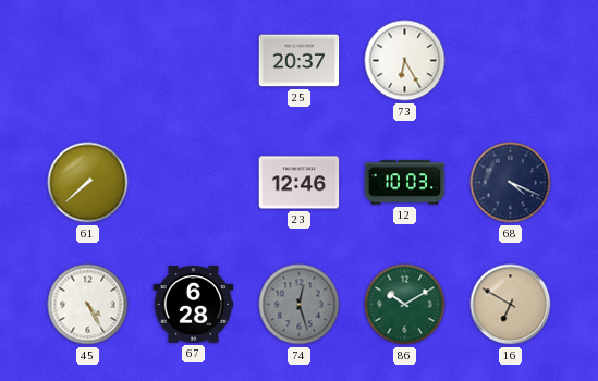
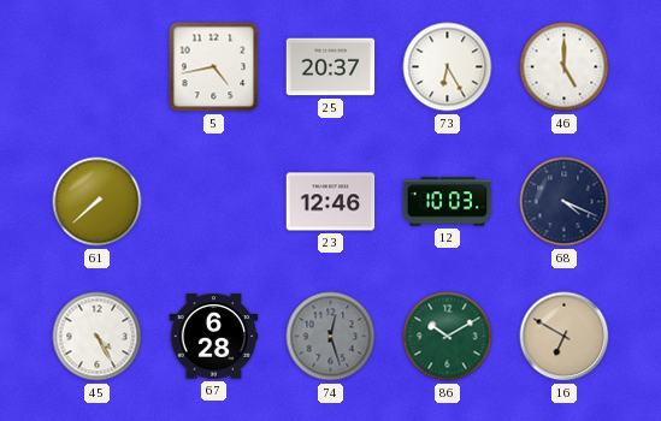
5: none -> 4:43
46: none -> 5:00
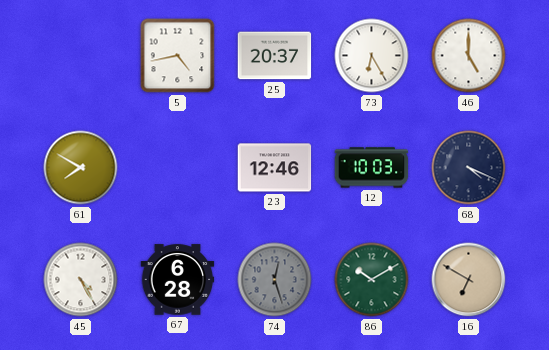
61: 7:38 -> 7:50
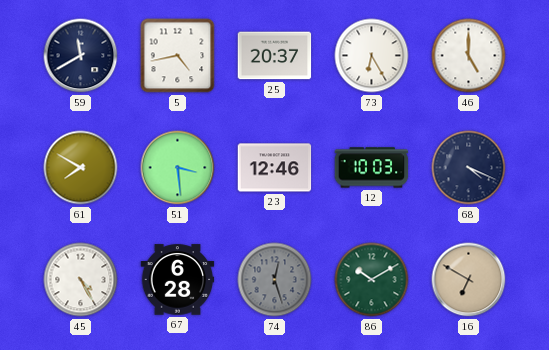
59: none -> 11:40
51: none -> 3:29
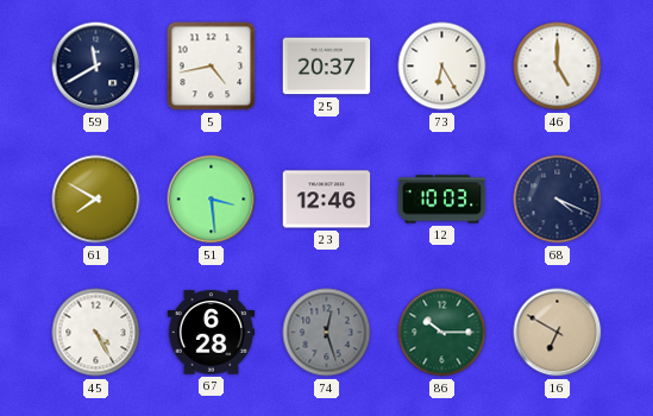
86: 10:10 -> 10:15
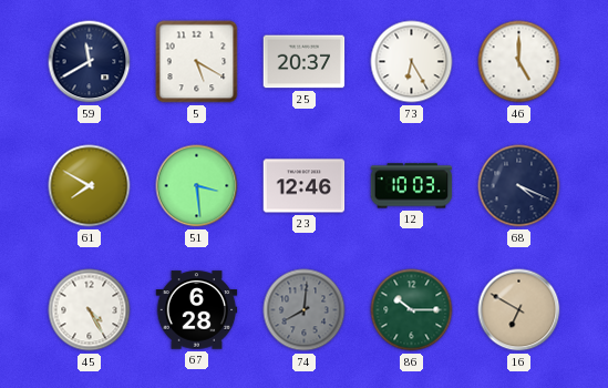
5: 4:43 -> 5:20
74: 12:27 -> 8:01
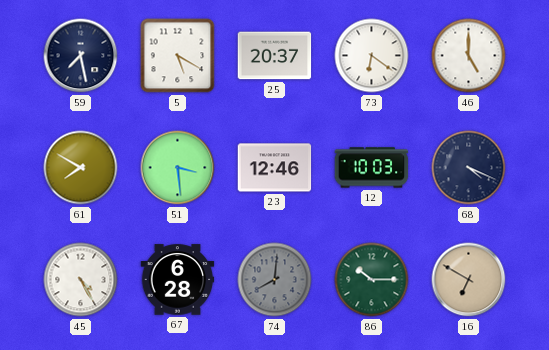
59: 11:40 -> 7:28
73: 6:25 -> 6:21
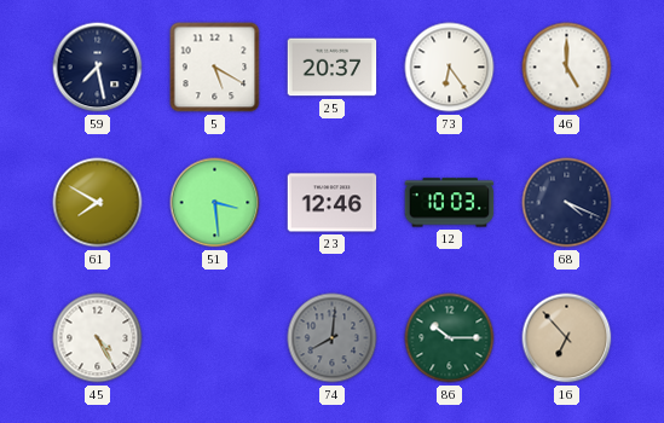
73: 6:21 -> 6:24
67: 6:28 -> none
16: 6:50 -> 6:53
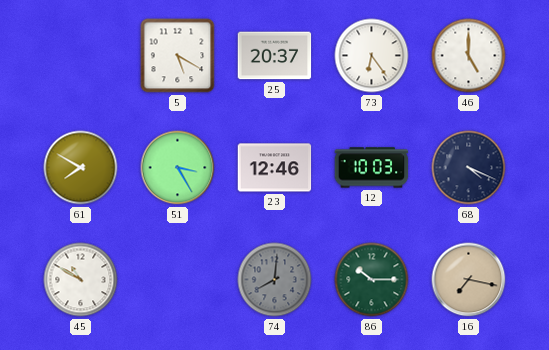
59: 7:28 -> none
51: 3:29 -> 3:25
45: 4:25 -> 10:50
16: 6:53 -> 7:17
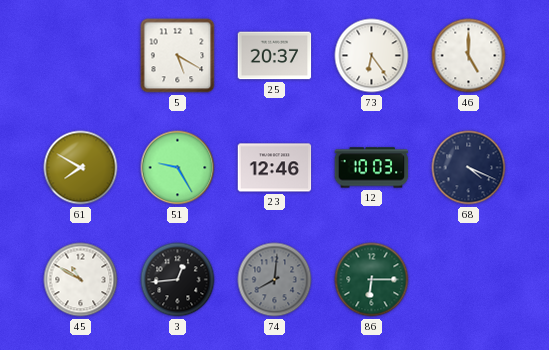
51: 3:25 -> 9:25
3: none -> 12:44
86: 10:15 -> 6:15
16: 7:17 -> none
